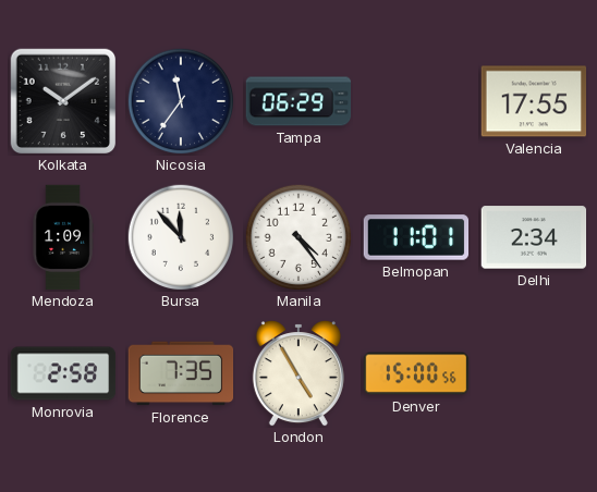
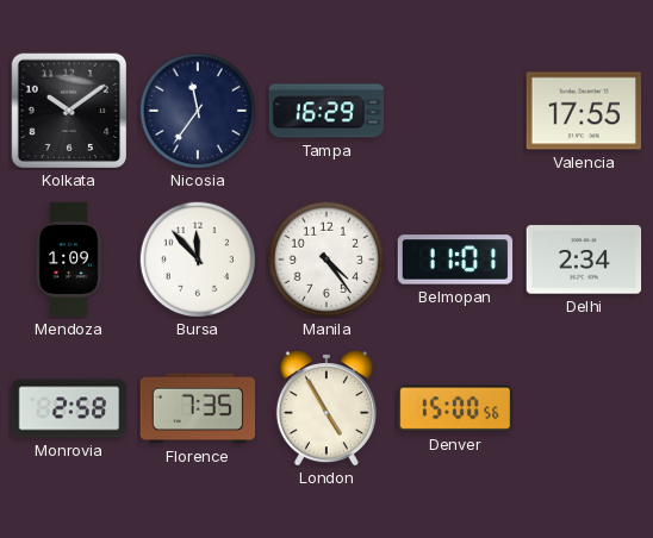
Tampa: 06:29 -> 16:29
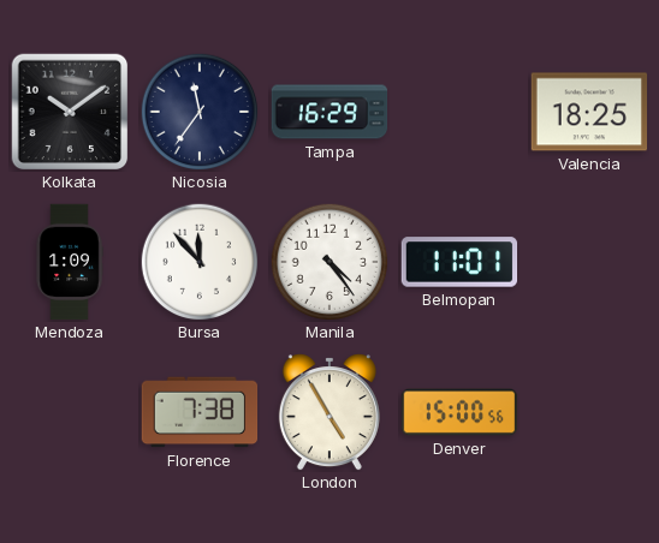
Valencia: 17:55 -> 18:25
Delhi: 2:34 -> none
Monrovia: 2:58 -> none
Florence: 7:35 -> 7:38
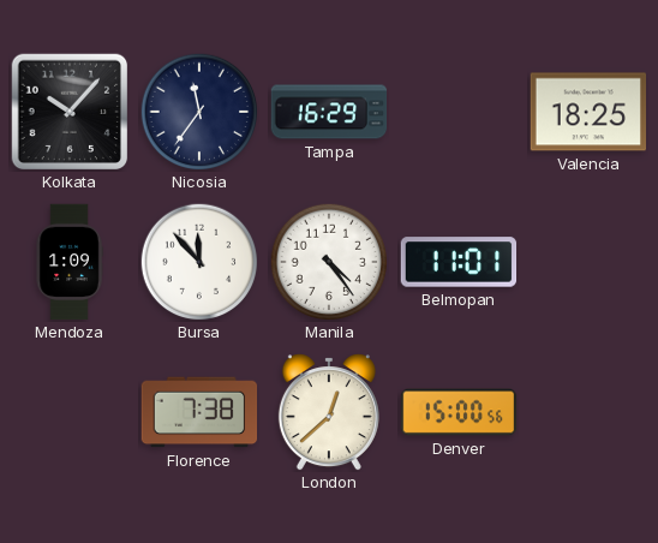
Kolkata: 10:09 -> 10:07
London: 4:55 -> 12:38
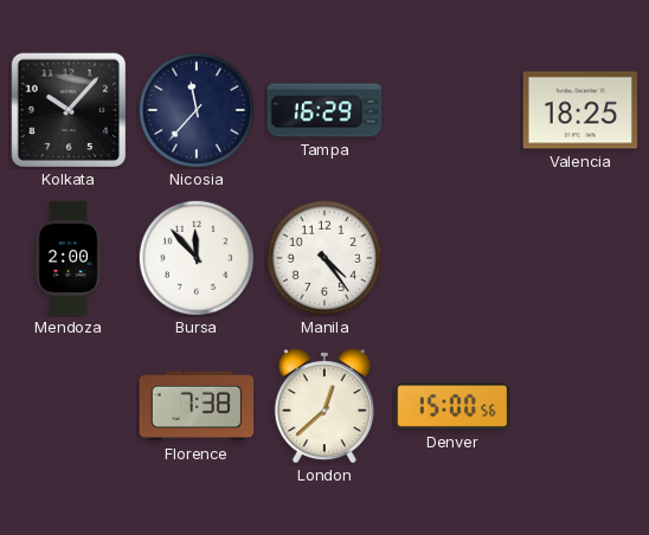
Nicosia: 11:36 -> 11:37
Mendoza: 1:09 -> 2:00
Belmopan: 11:01 -> none
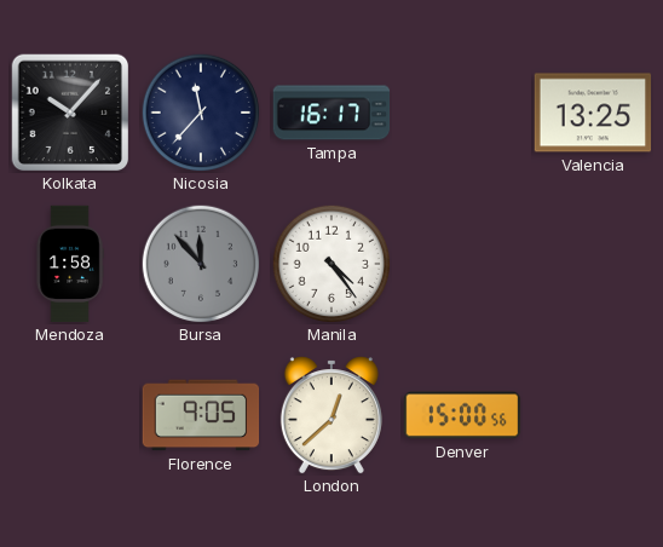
Tampa: 16:29 -> 16:17
Valencia: 18:25 -> 13:25
Mendoza: 2:00 -> 1:58
Bursa dial: white -> grey
Florence: 7:38 -> 9:05
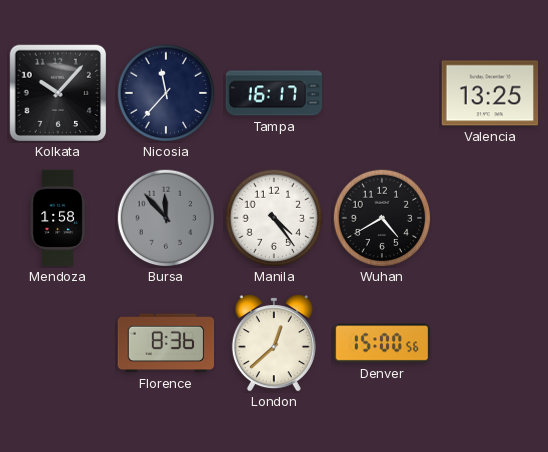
Wuhan: none -> 4:40
Florence: 9:05 -> 8:36
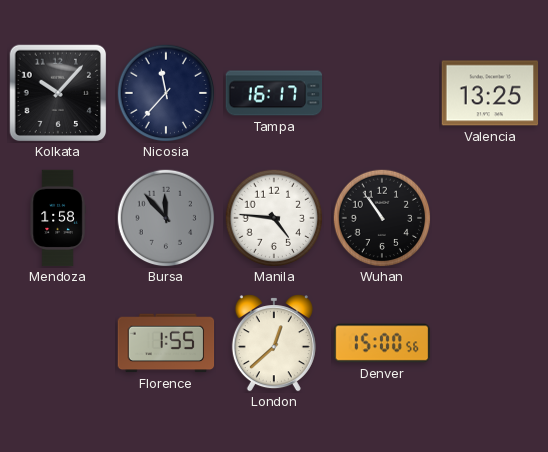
Manila: 4:24 -> 4:46
Wuhan: 4:40 -> 10:54
Florence: 8:36 -> 1:55
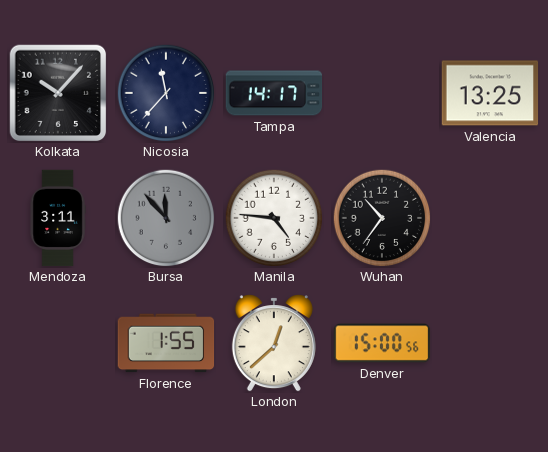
Tampa: 16:17 -> 14:17
Mendoza: 1:58 -> 3:11
Wuhan: 10:54 -> 10:36
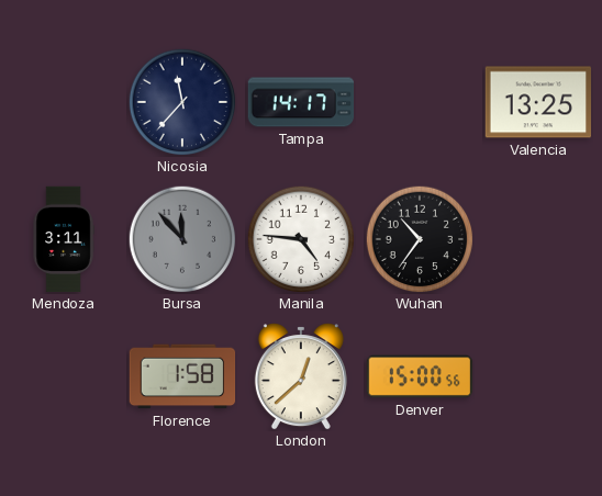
Kolkata: 10:07 -> none
Florence: 1:55 -> 1:58
